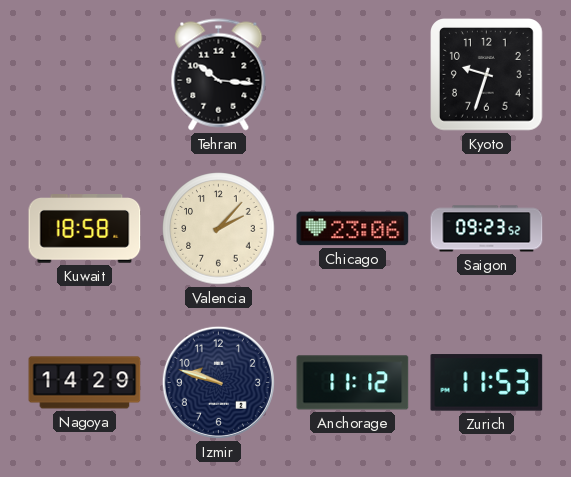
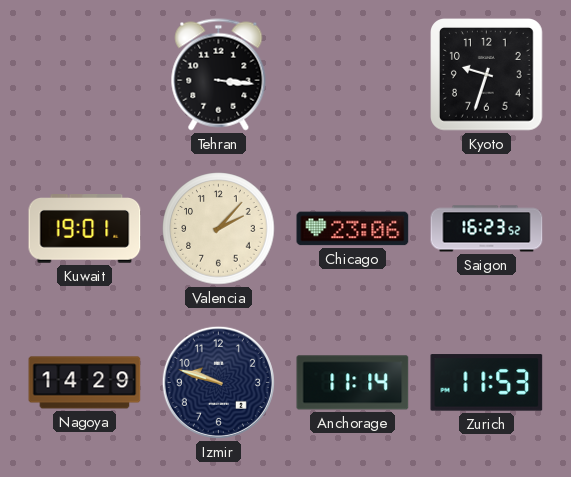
Tehran: 10:16 -> 3:16
Kuwait: 18:58 -> 19:01
Saigon: 09:23 -> 16:23
Anchorage: 11:12 -> 11:14
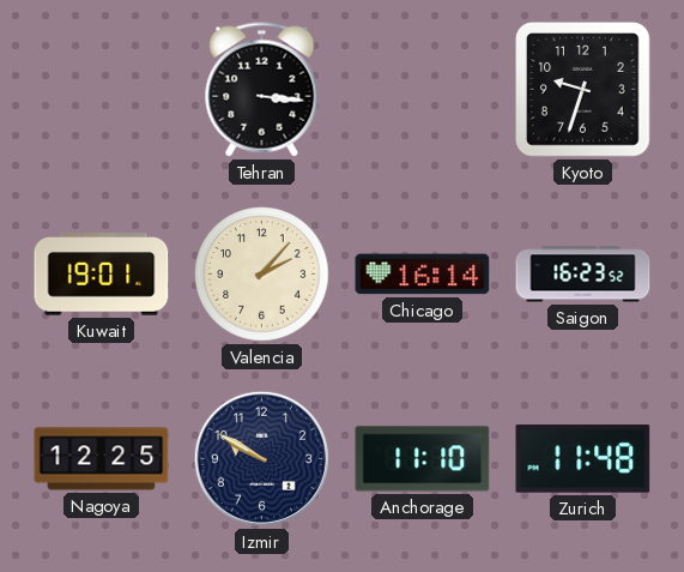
Chicago: 23:06 -> 16:14
Nagoya: 14:29 -> 12:25
Izmir: 9:48 -> 9:50
Anchorage: 11:14 -> 11:10
Zurich: 11:53 -> 11:48
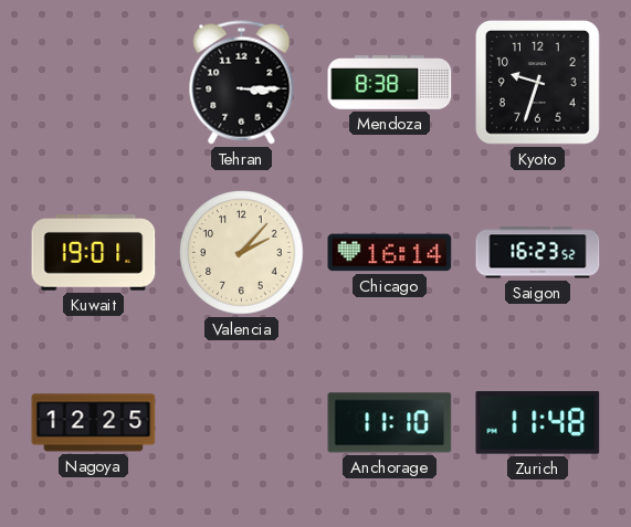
Tehran: 3:16 -> 3:15
Mendoza: none -> 8:38
Izmir: 9:50 -> none
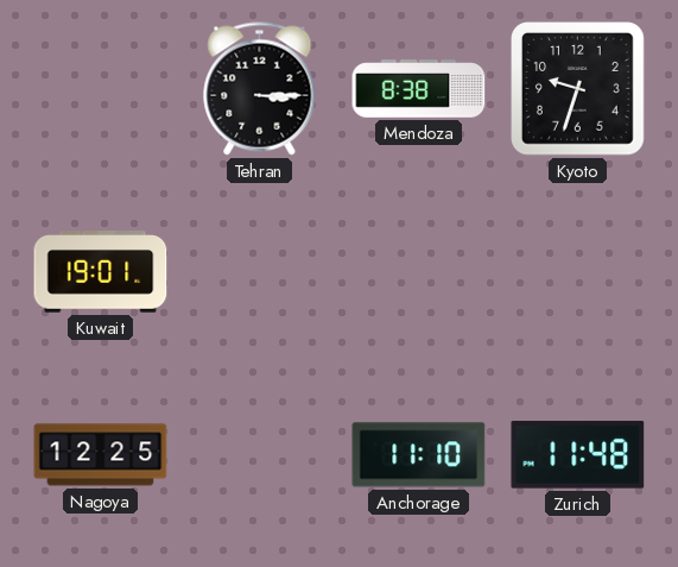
Valencia: 2:07 -> none
Chicago: 16:14 -> none
Saigon: 16:23 -> none
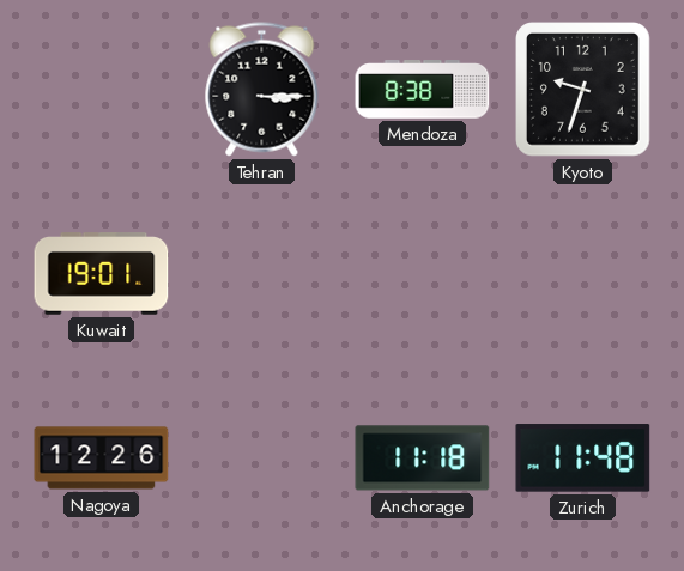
Nagoya: 12:25 -> 12:26
Anchorage: 11:10 -> 11:18
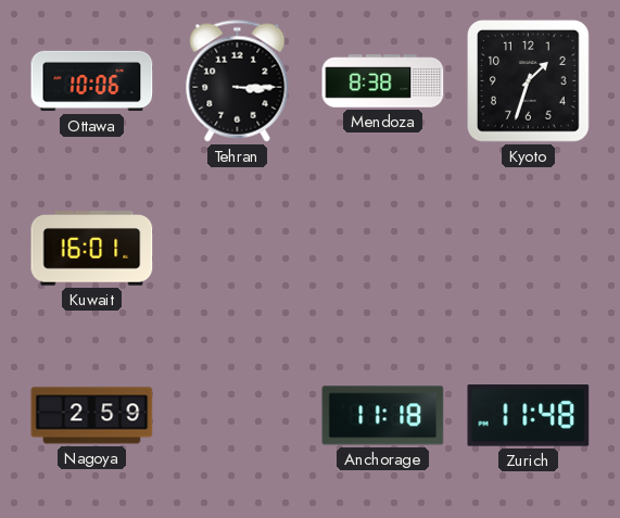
Ottawa: none -> 10:06
Kyoto: 9:33 -> 1:33
Kuwait: 19:01 -> 16:01
Nagoya: 12:26 -> 2:59
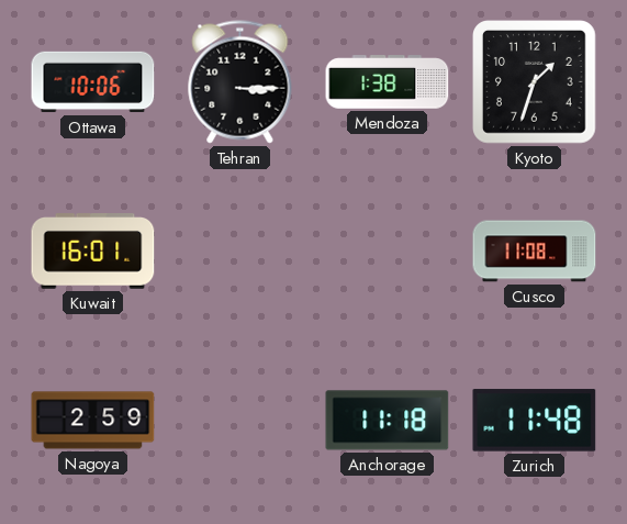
Mendoza: 8:38 -> 1:38
Cusco: none -> 11:08
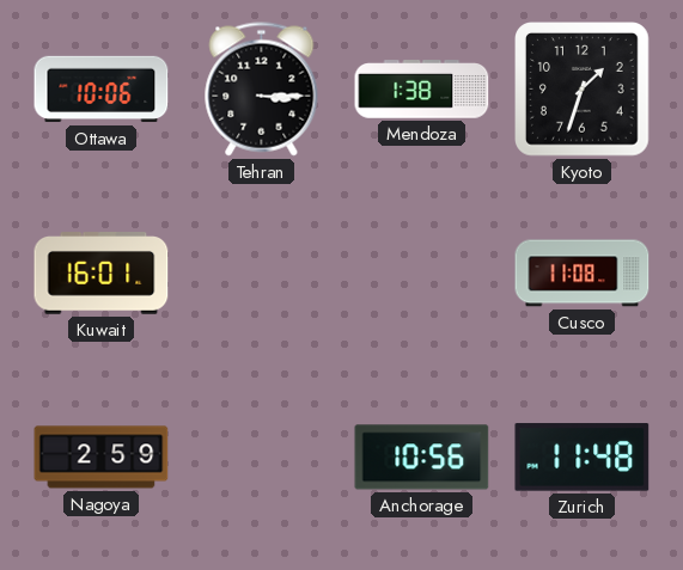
Anchorage: 11:18 -> 10:56
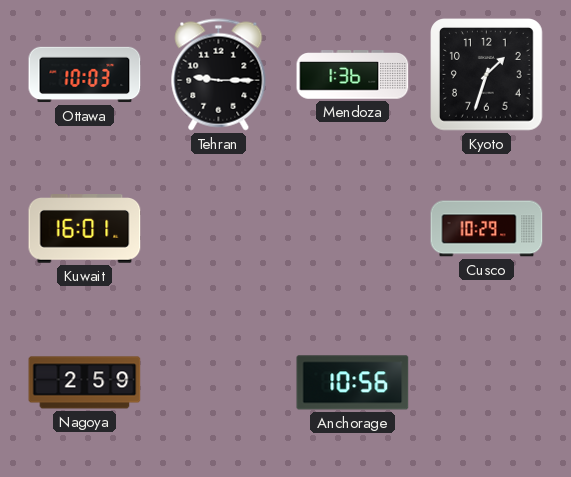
Ottawa: 10:06 -> 10:03
Tehran: 3:15 -> 9:15
Mendoza: 1:38 -> 1:36
Cusco: 11:08 -> 10:29
Zurich: 11:48 -> none
